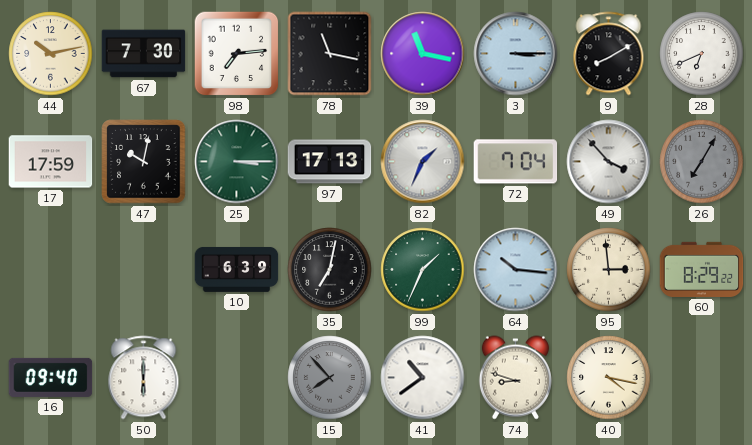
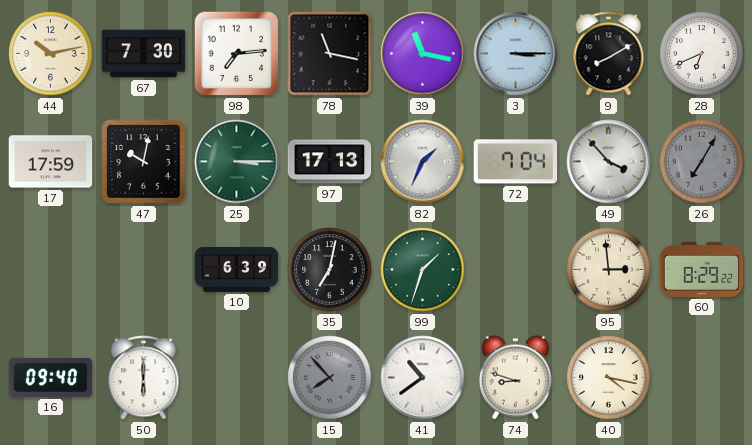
99: 1:34 -> 1:33
64: 10:16 -> none
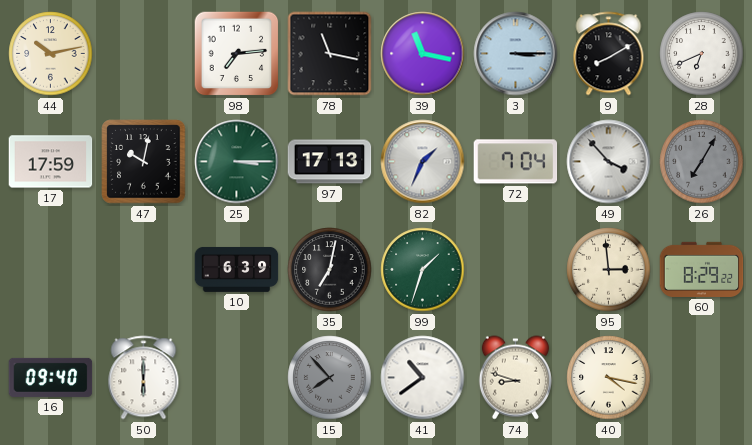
67: 7:30 -> none
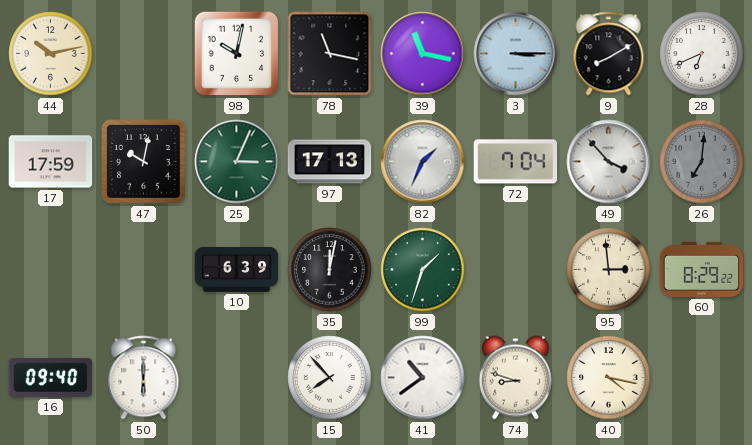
98: 7:14 -> 10:02
25: 3:15 -> 3:04
26: 7:05 -> 7:01
35: 7:02 -> 12:02
15 dial: grey -> white
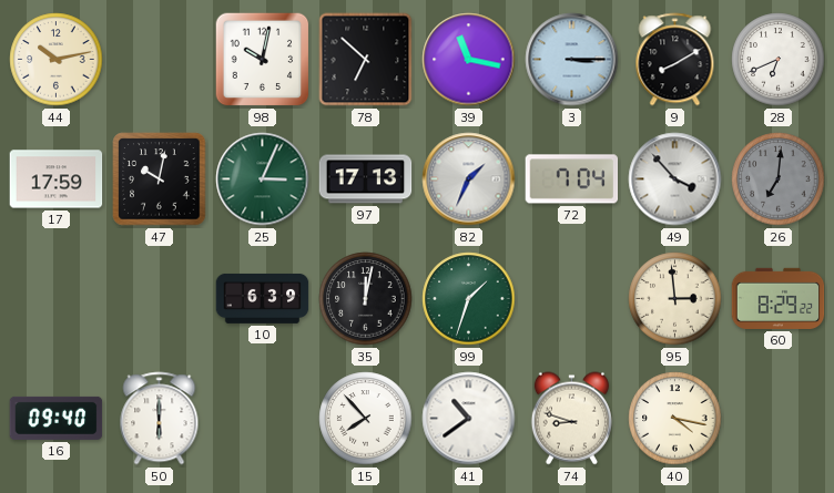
78: 11:17 -> 6:52
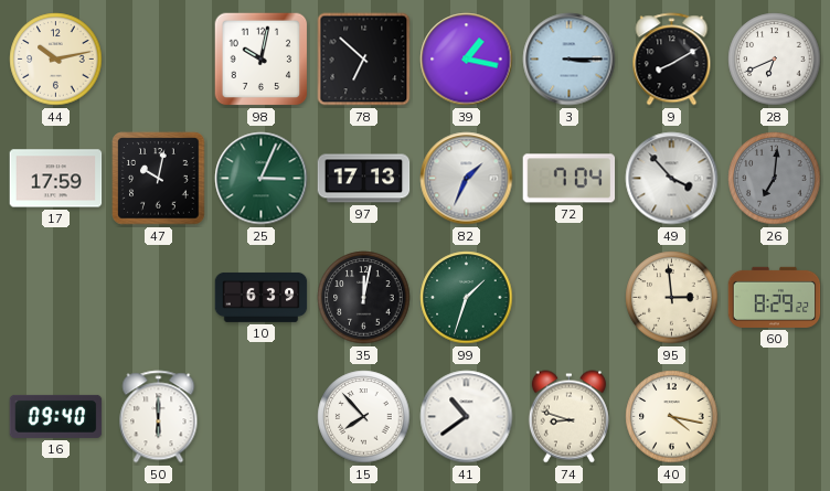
39: 11:17 -> 1:17
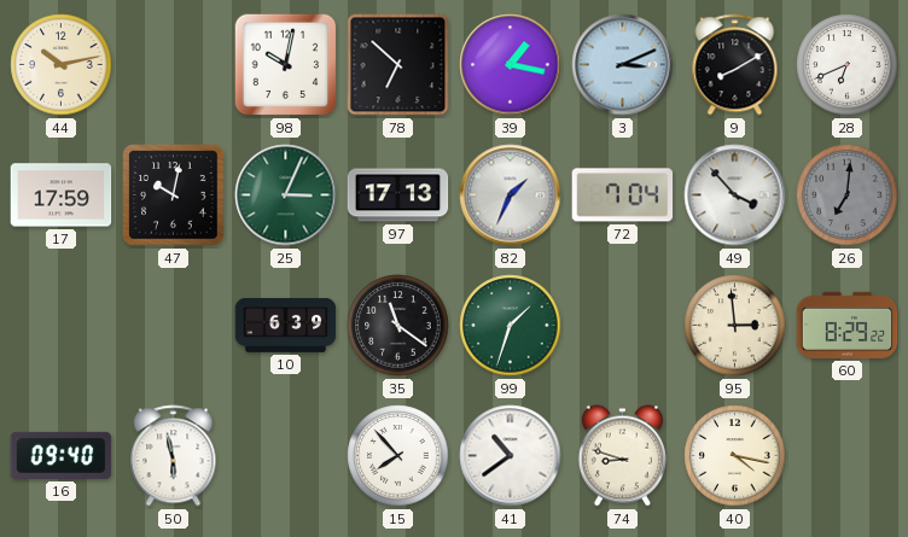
3: 3:15 -> 3:11
35: 12:02 -> 11:21
50: 6:00 -> 5:58
